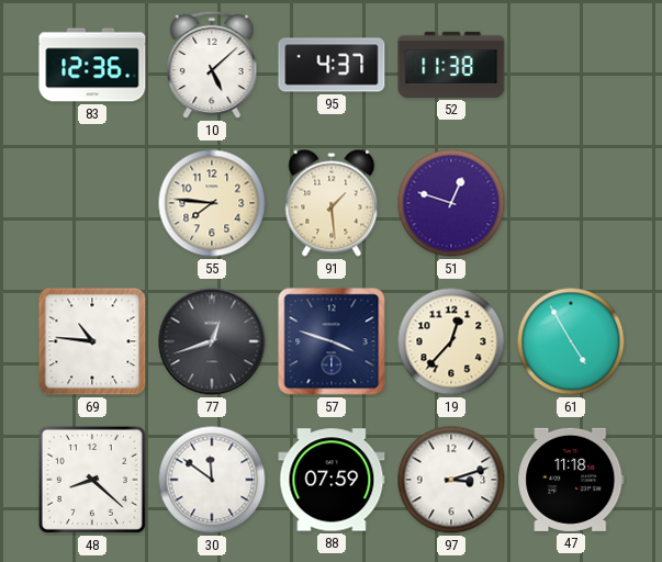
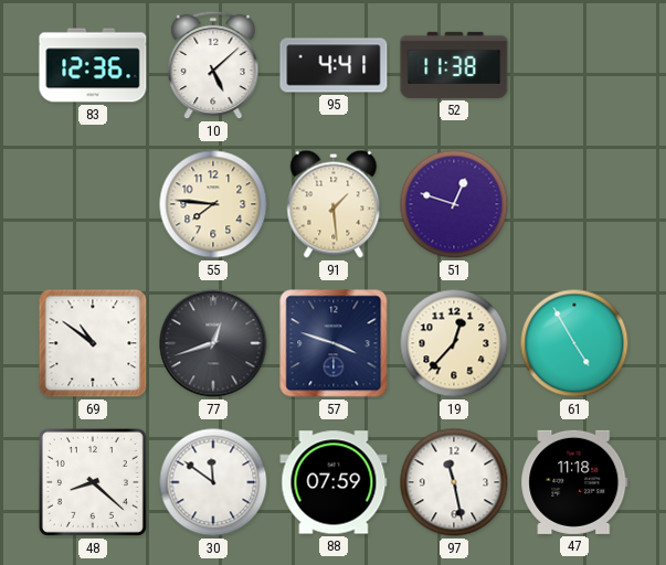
95: 4:37 -> 4:41
69: 10:46 -> 10:51
97: 3:12 -> 11:28
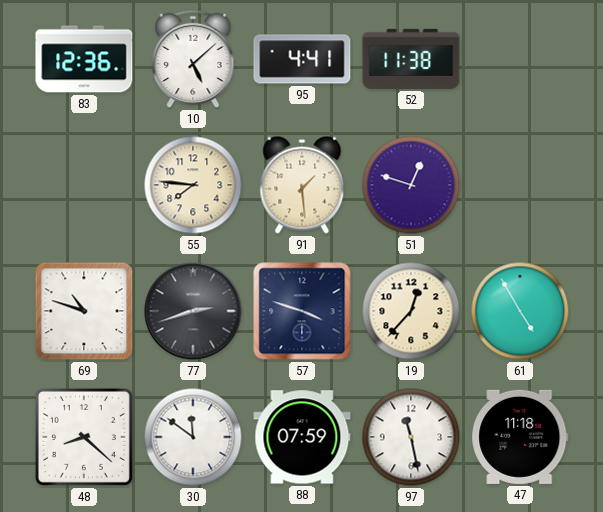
69: 10:51 -> 10:48
77: 12:42 -> 2:42
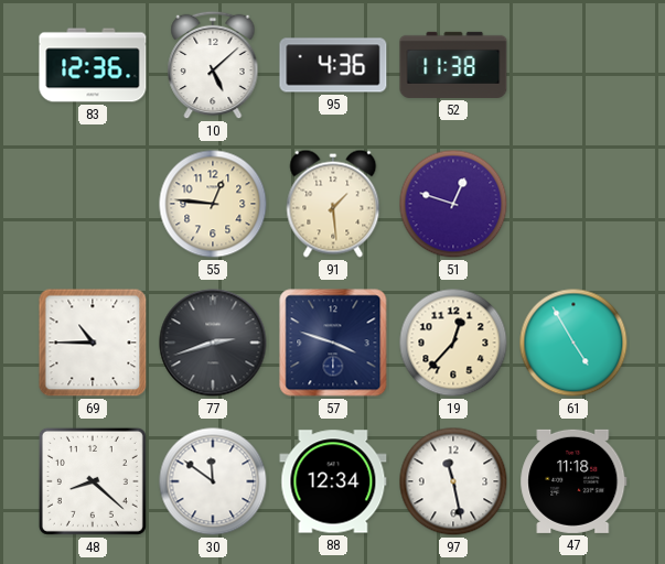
95: 4:41 -> 4:36
55: 7:46 -> 12:46
69: 10:48 -> 10:45
88: 07:59 -> 12:34
